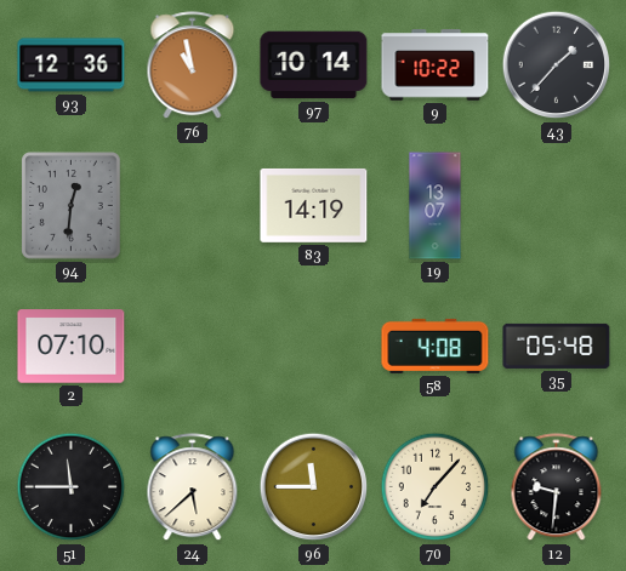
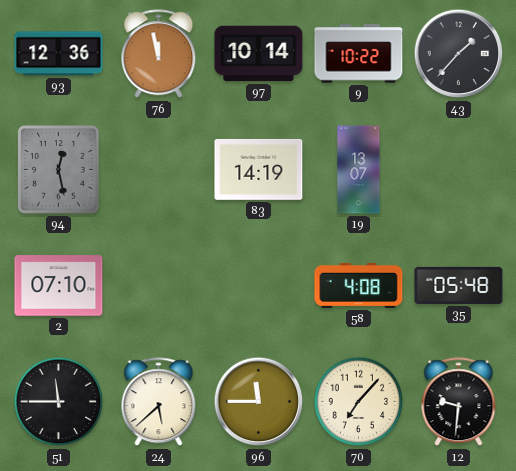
76: 10:58 -> 11:58
94: 12:31 -> 12:28
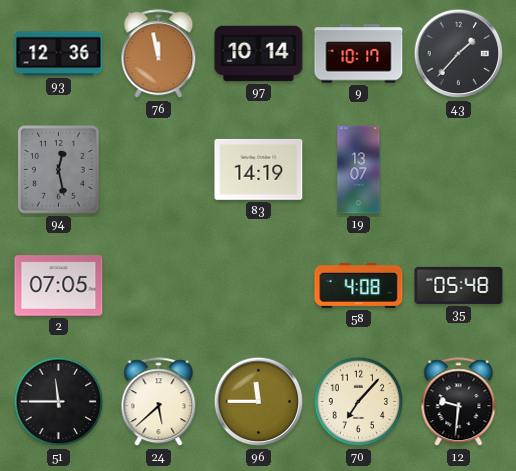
9: 10:22 -> 10:17
2: 07:10 -> 07:05
